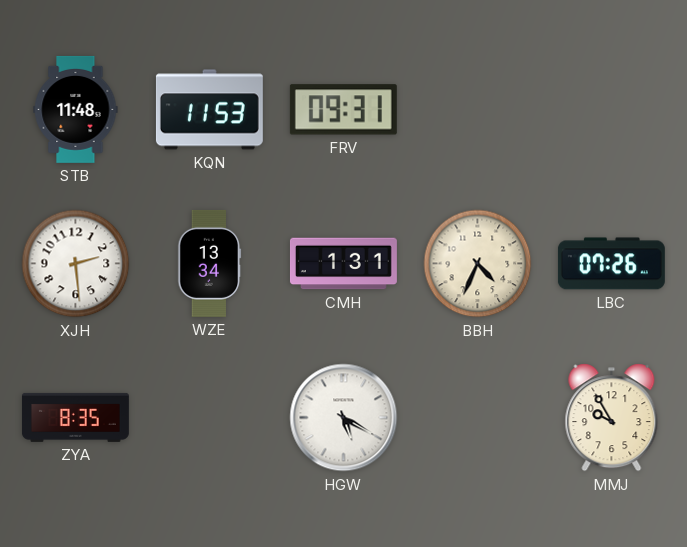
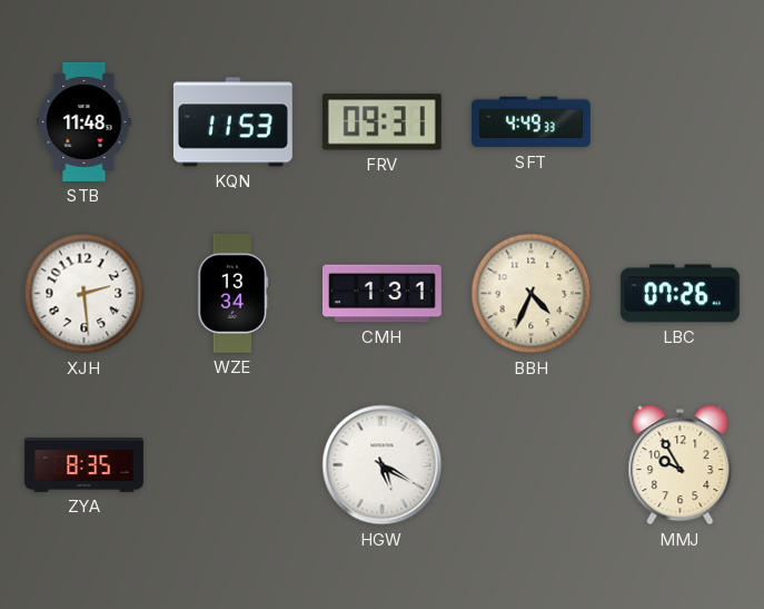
SFT: none -> 4:49
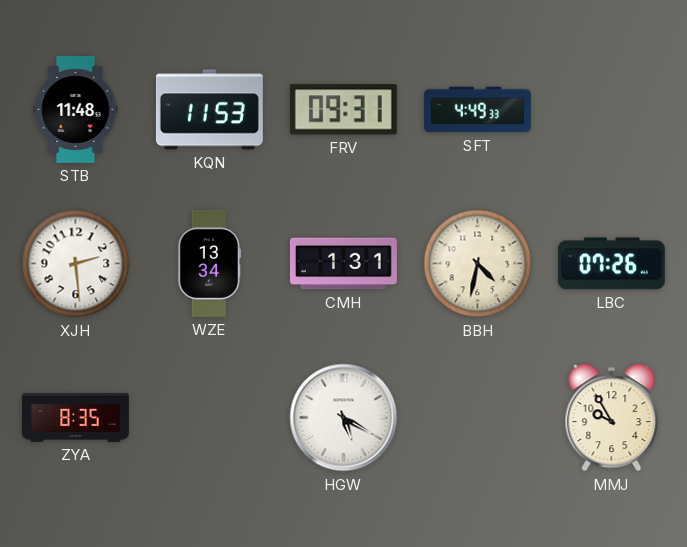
BBH: 4:34 -> 4:32
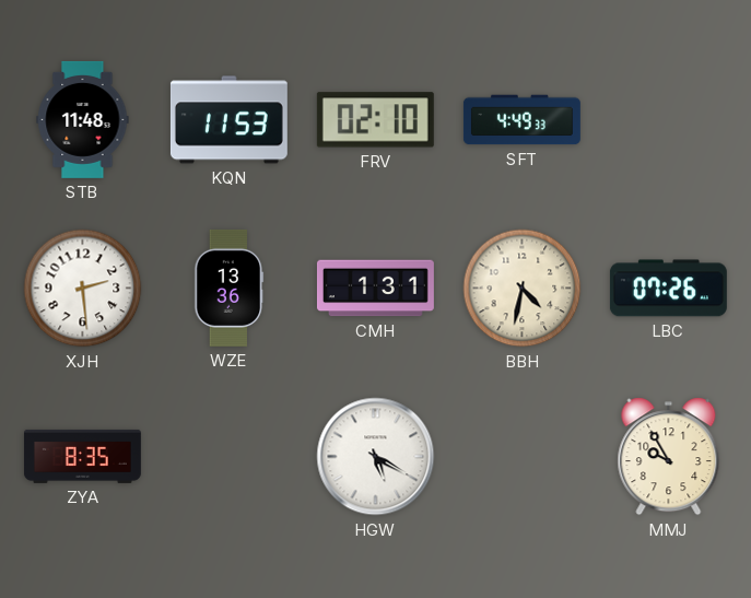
FRV: 09:31 -> 02:10
WZE: 13:34 -> 13:36
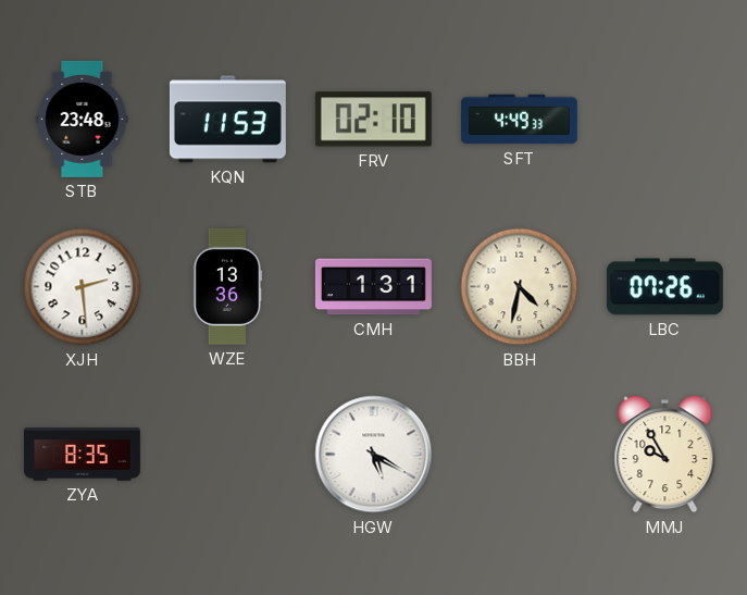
STB: 11:48 -> 23:48
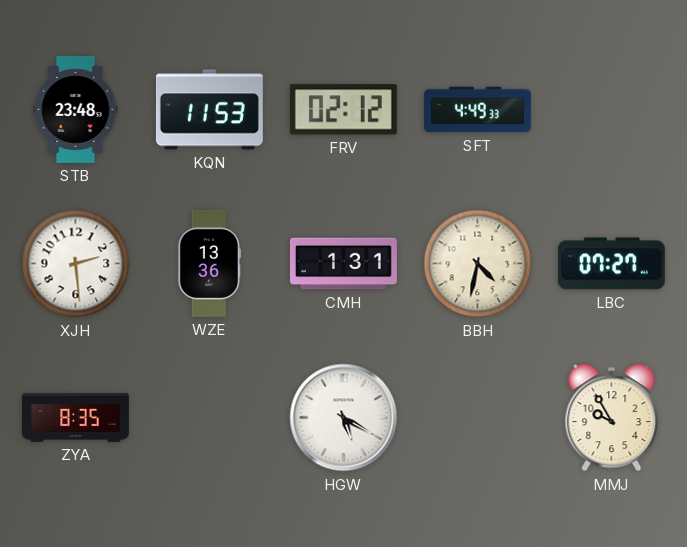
FRV: 02:10 -> 02:12
LBC: 07:26 -> 07:27
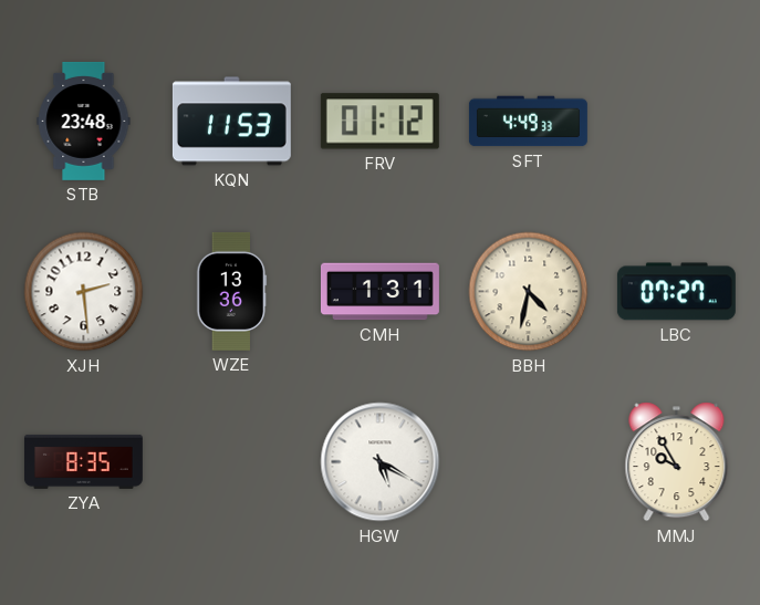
FRV: 02:12 -> 01:12
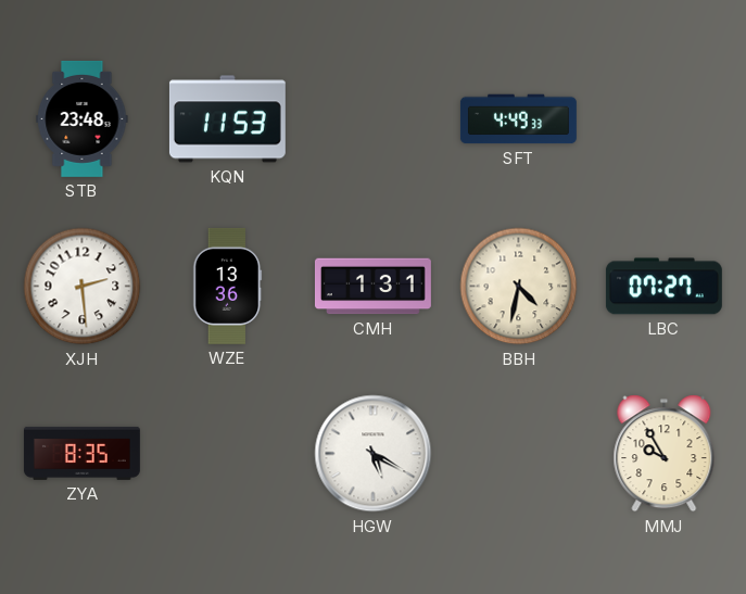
FRV: 01:12 -> none
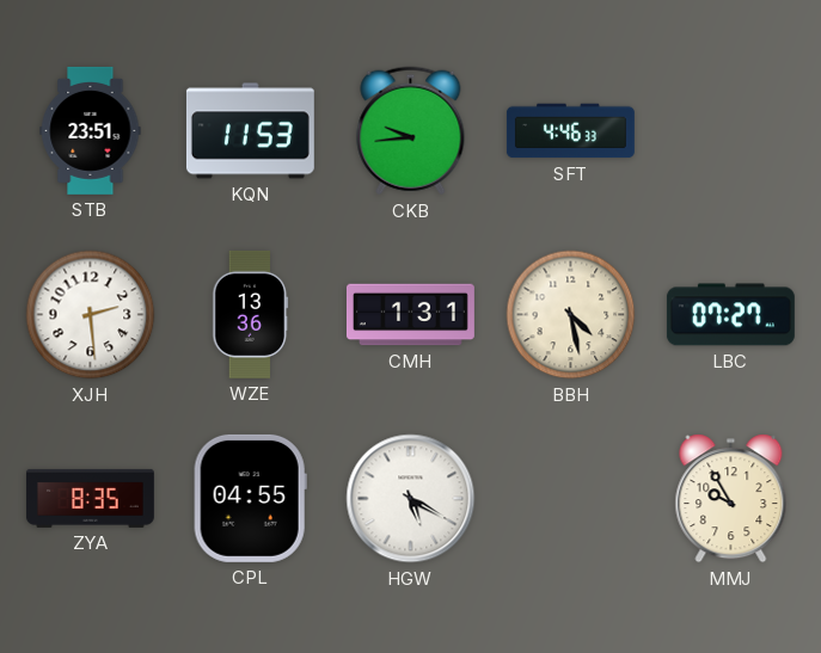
STB: 23:48 -> 23:51
CKB: none -> 9:44
SFT: 4:49 -> 4:46
BBH: 4:32 -> 4:28
CPL: none -> 04:55
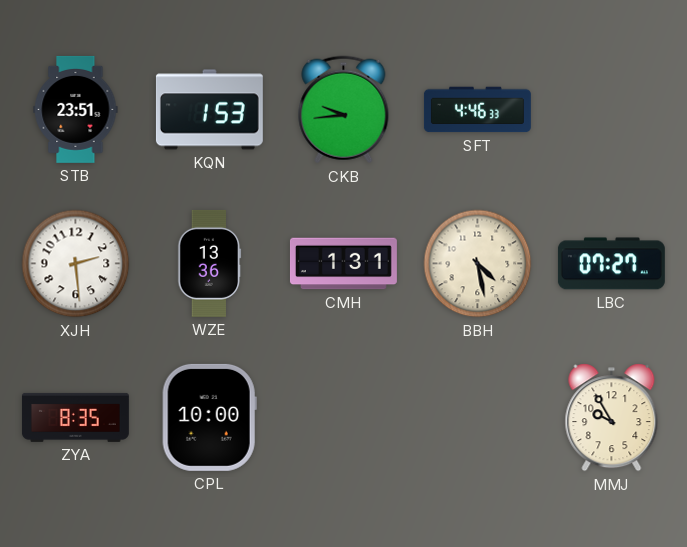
KQN: 11:53 -> 1:53
CPL: 04:55 -> 10:00
HGW: 5:20 -> none
